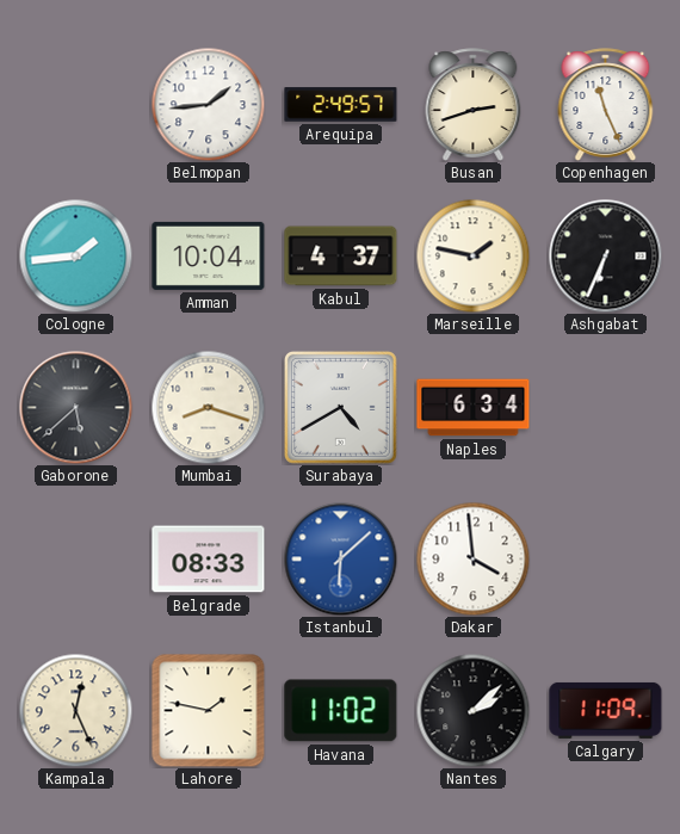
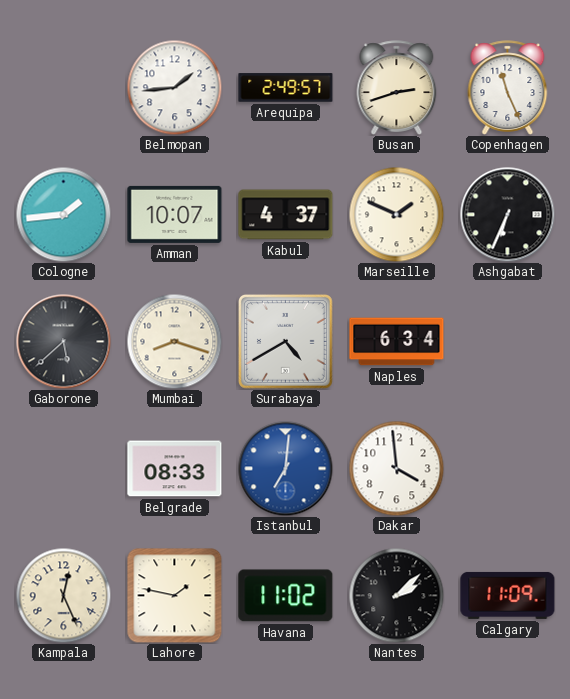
Amman: 10:04 -> 10:07
Marseille: 1:47 -> 1:49
Istanbul: 6:08 -> 7:01
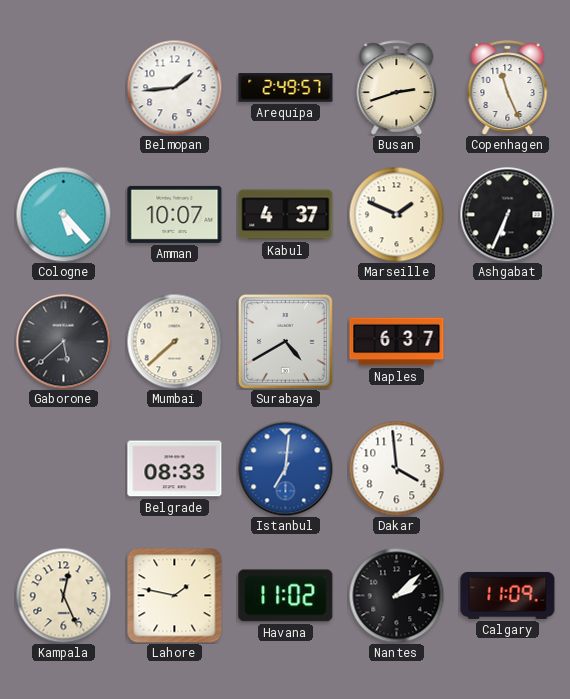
Cologne: 1:44 -> 5:23
Mumbai: 8:18 -> 7:38
Naples: 6:34 -> 6:37
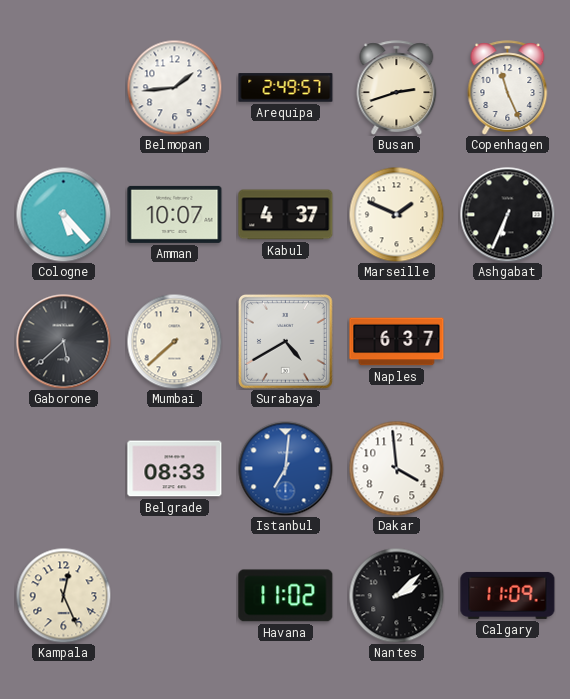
Lahore: 1:47 -> none
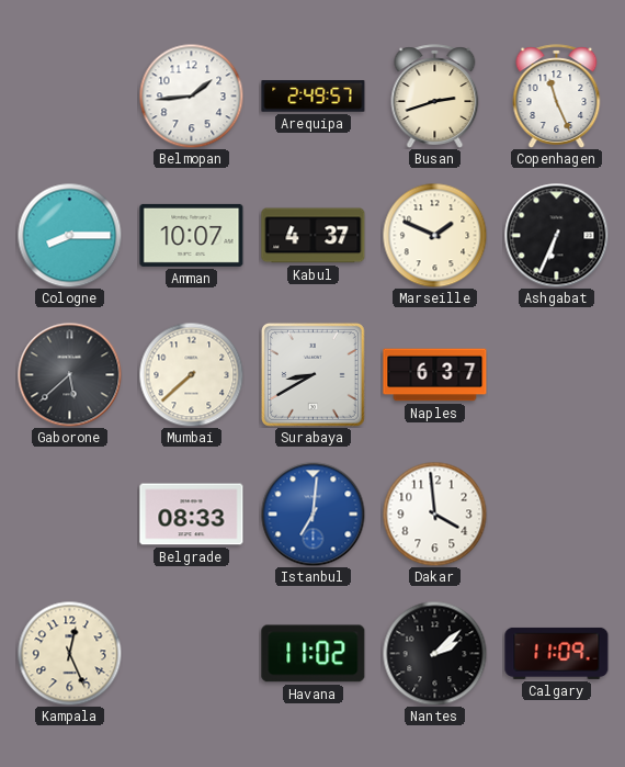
Cologne: 5:23 -> 8:15
Surabaya: 4:40 -> 8:40
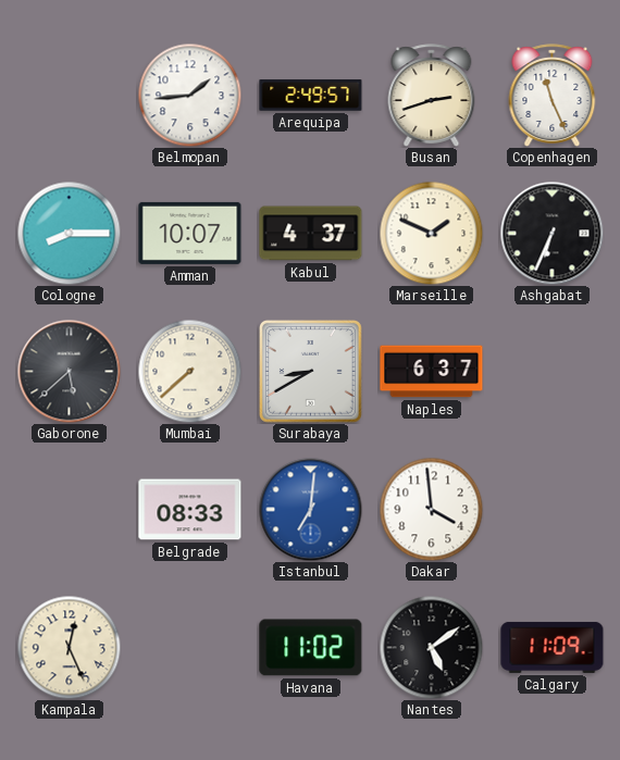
Nantes: 2:08 -> 5:09
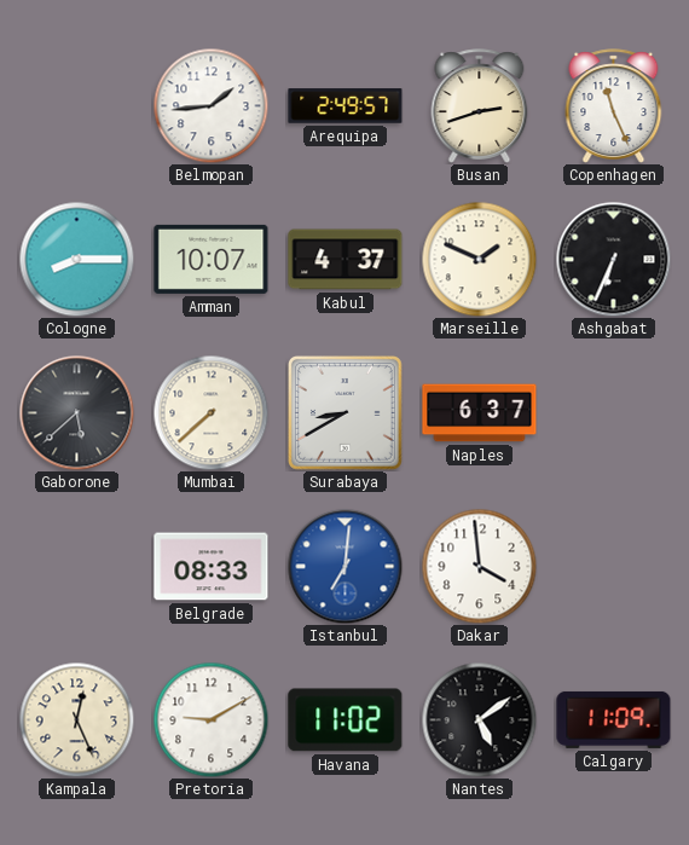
Pretoria: none -> 9:10
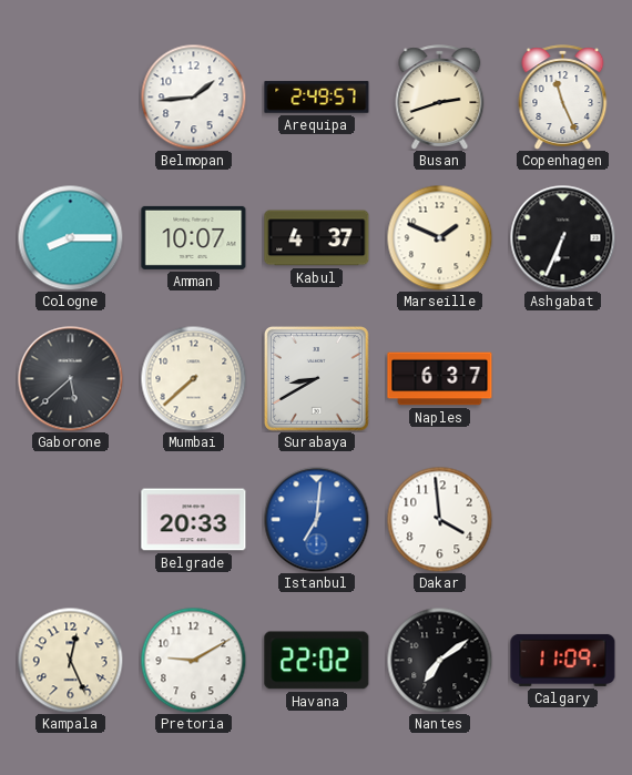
Belgrade: 08:33 -> 20:33
Havana: 11:02 -> 22:02
Nantes: 5:09 -> 7:09
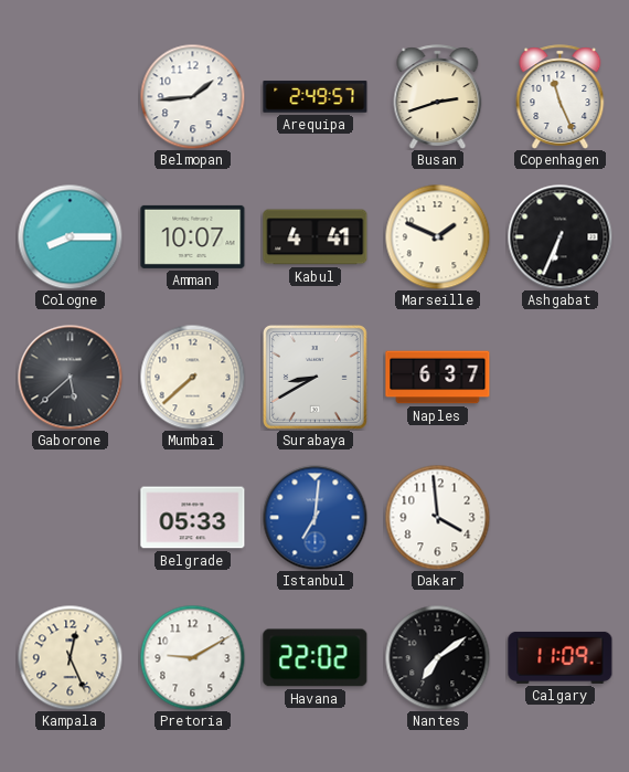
Kabul: 4:37 -> 4:41
Belgrade: 20:33 -> 05:33
